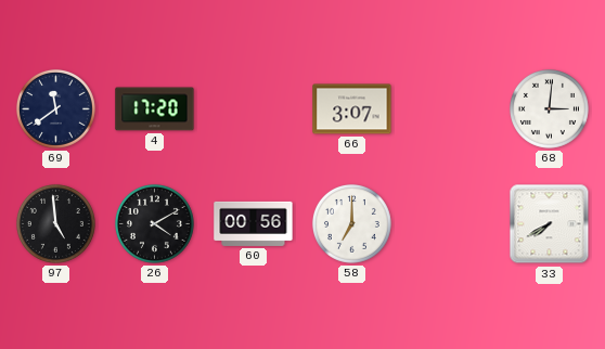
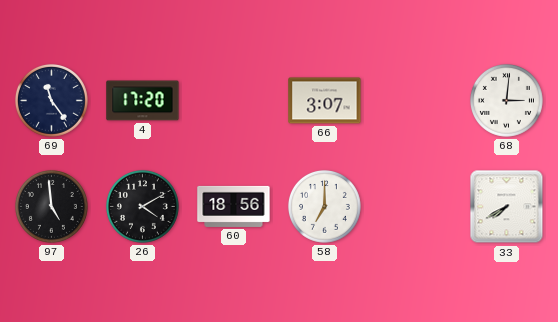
69: 11:39 -> 11:24
60: 00:56 -> 18:56
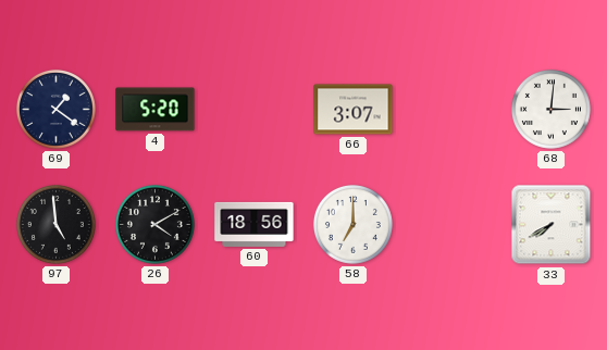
69: 11:24 -> 1:21
4: 17:20 -> 5:20
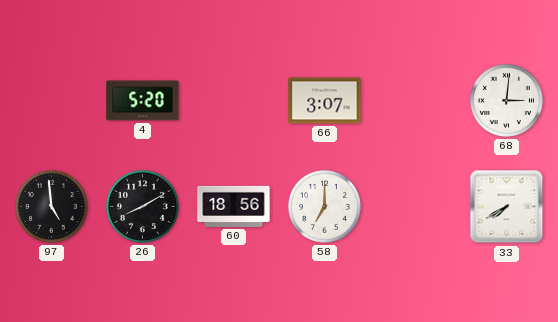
69: 1:21 -> none
26: 4:10 -> 8:10
